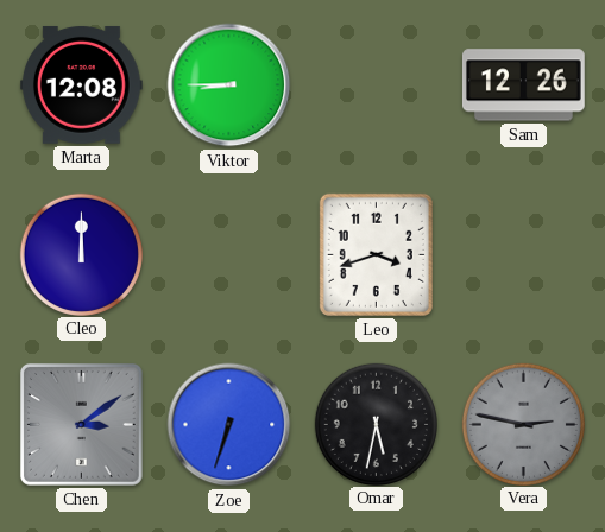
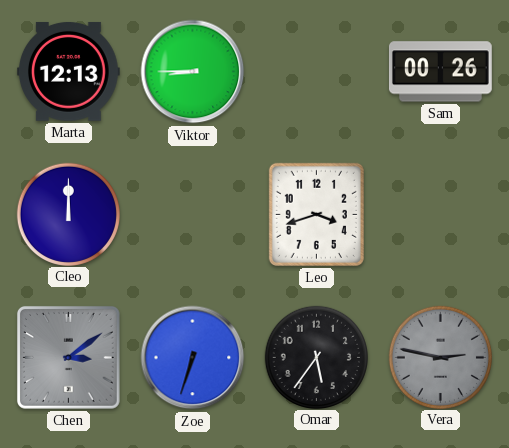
Marta: 12:08 -> 12:13
Sam: 12:26 -> 00:26
Omar: 5:32 -> 5:36
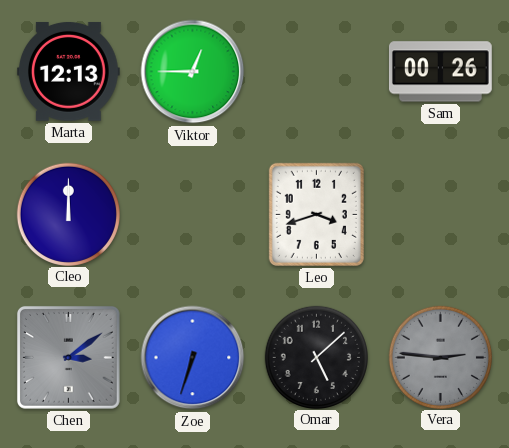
Viktor: 8:45 -> 12:45
Omar: 5:36 -> 5:08
Vera: 2:47 -> 2:46
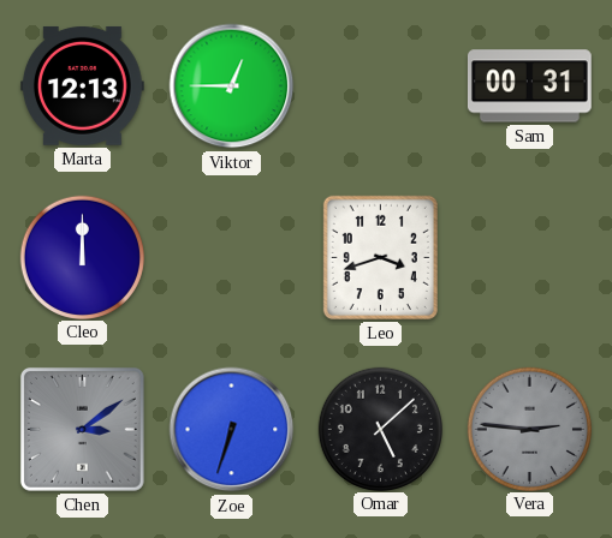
Sam: 00:26 -> 00:31
